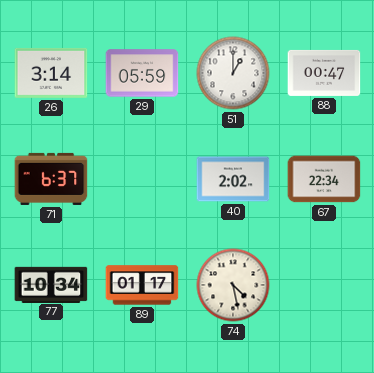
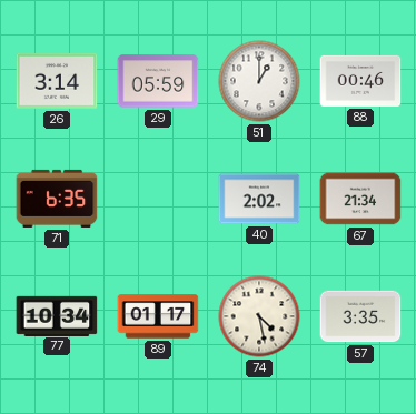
88: 00:47 -> 00:46
71: 6:37 -> 6:35
67: 22:34 -> 21:34
57: none -> 3:35
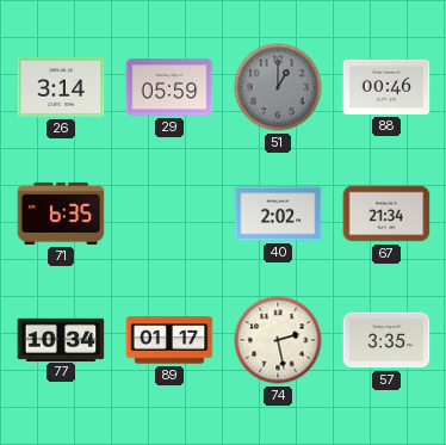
51 dial: white -> grey
74: 4:28 -> 2:28
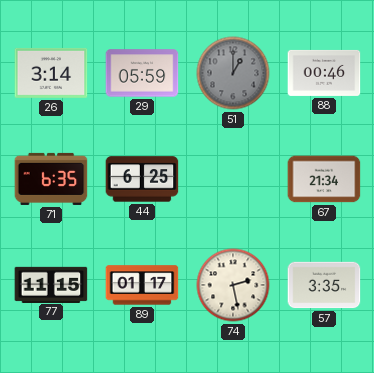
44: none -> 6:25
40: 2:02 -> none
77: 10:34 -> 11:15
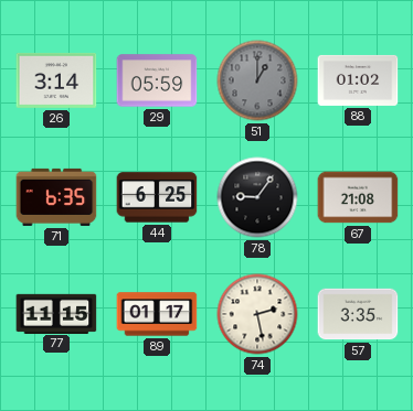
88: 00:46 -> 01:02
78: none -> 9:06
67: 21:34 -> 21:08
